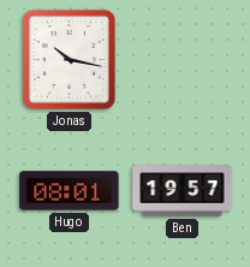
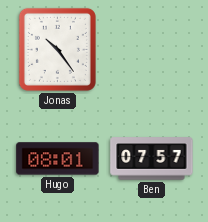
Jonas: 10:17 -> 10:24
Ben: 19:57 -> 07:57
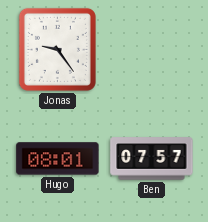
Jonas: 10:24 -> 9:24
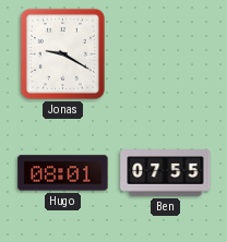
Jonas: 9:24 -> 9:20
Ben: 07:57 -> 07:55
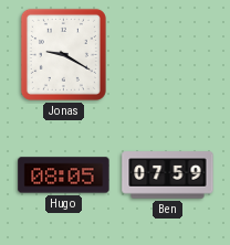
Hugo: 08:01 -> 08:05
Ben: 07:55 -> 07:59
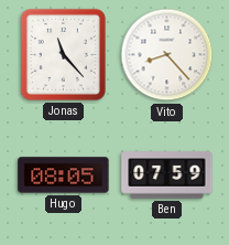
Jonas: 9:20 -> 11:23
Vito: none -> 8:23
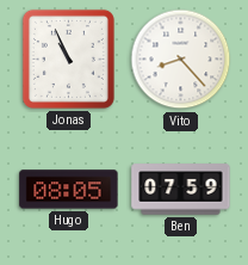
Jonas: 11:23 -> 10:56
